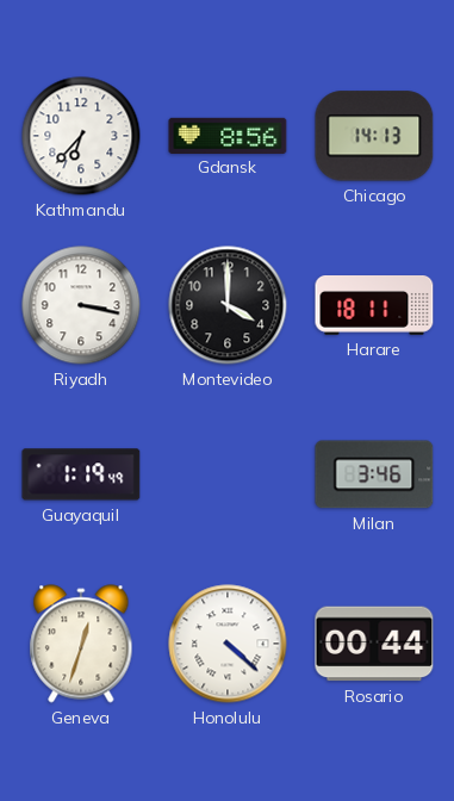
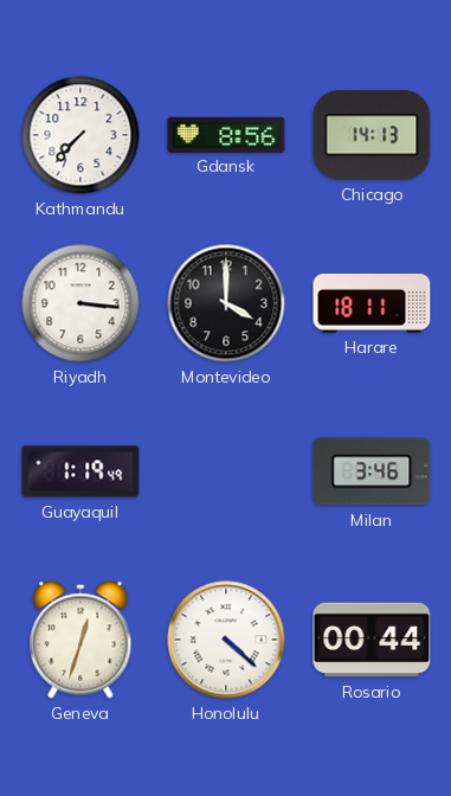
Kathmandu: 6:37 -> 7:37
Riyadh: 3:17 -> 3:16
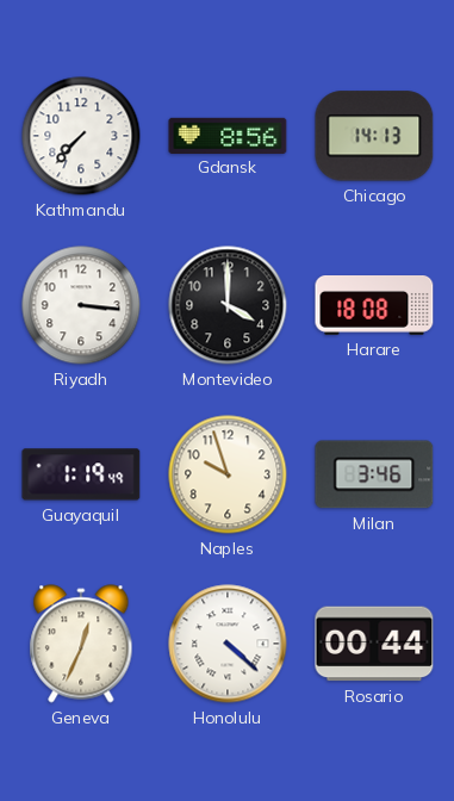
Harare: 18:11 -> 18:08
Naples: none -> 9:57
Geneva: 12:33 -> 12:34
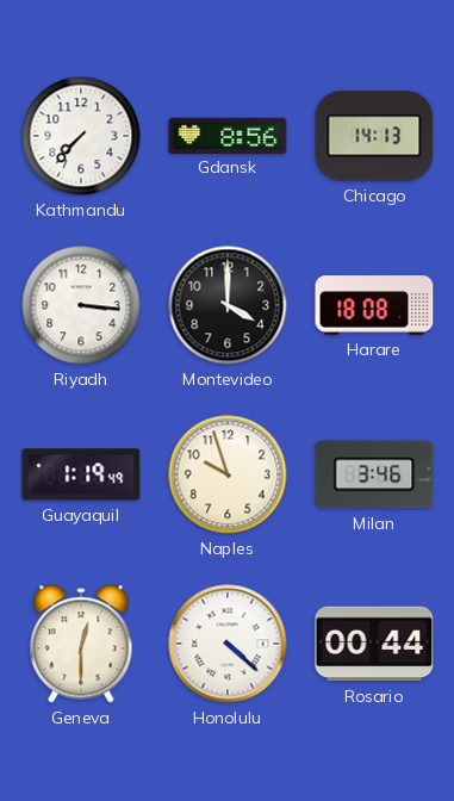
Geneva: 12:34 -> 12:30
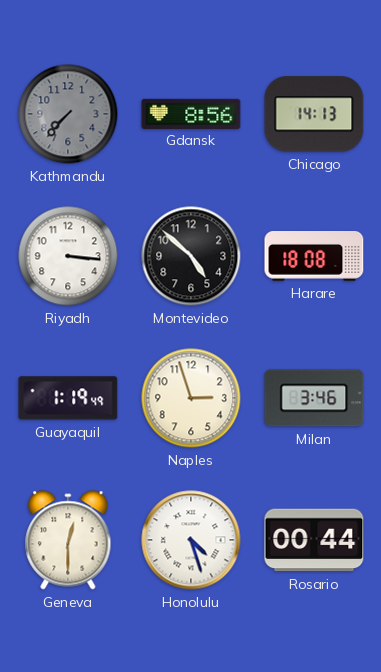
Kathmandu dial: white -> grey
Montevideo: 4:00 -> 4:52
Naples: 9:57 -> 2:57
Honolulu: 4:22 -> 4:27
